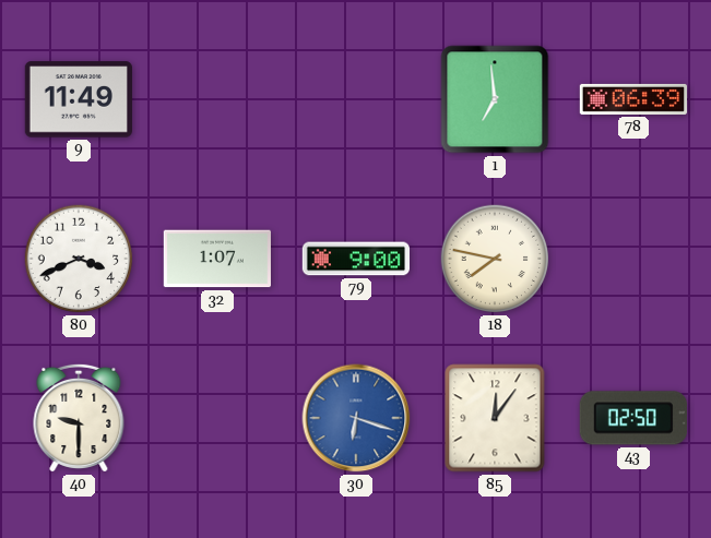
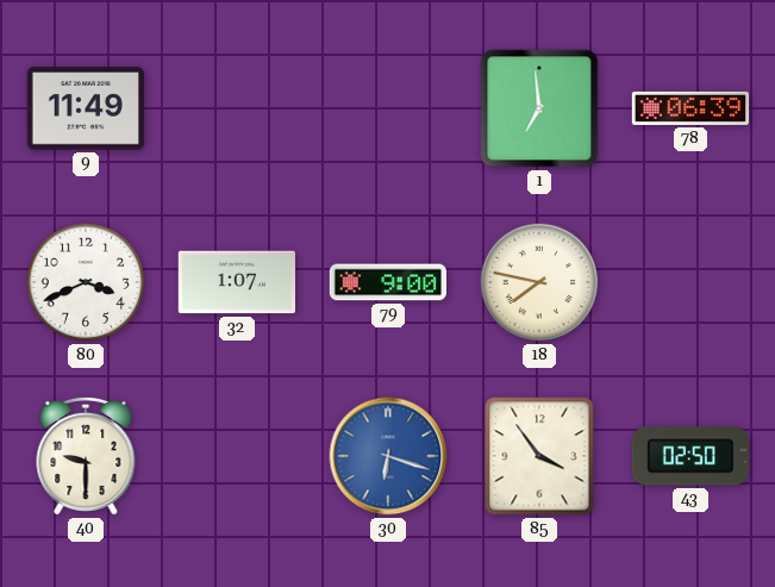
85: 12:06 -> 3:54
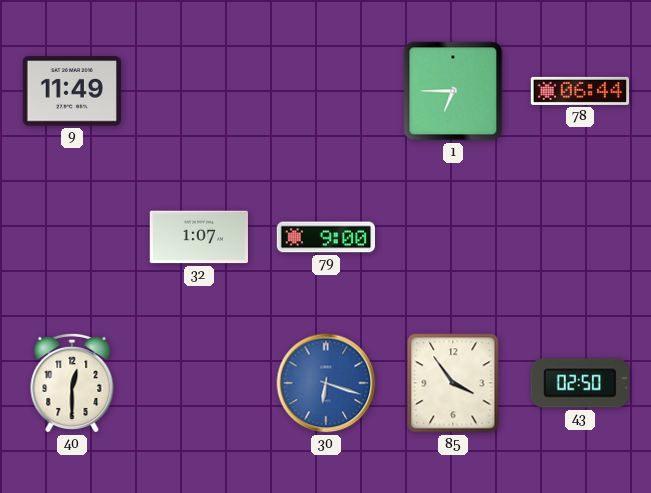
1: 6:59 -> 6:45
78: 06:39 -> 06:44
80: 3:41 -> none
18: 7:47 -> none
40: 9:30 -> 12:30
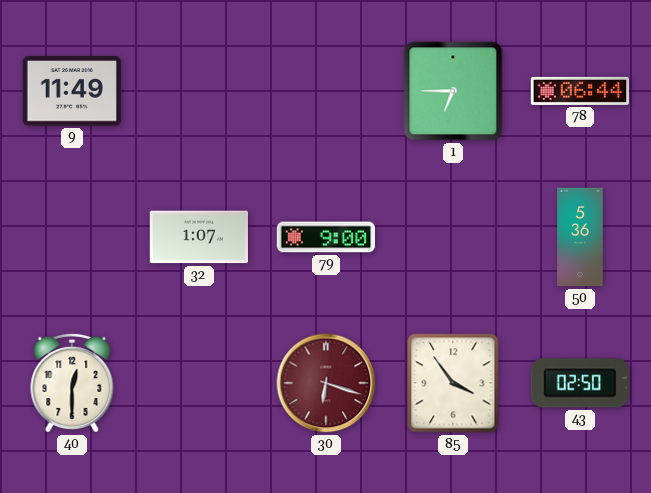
50: none -> 5:36
30 dial: blue -> burgundy
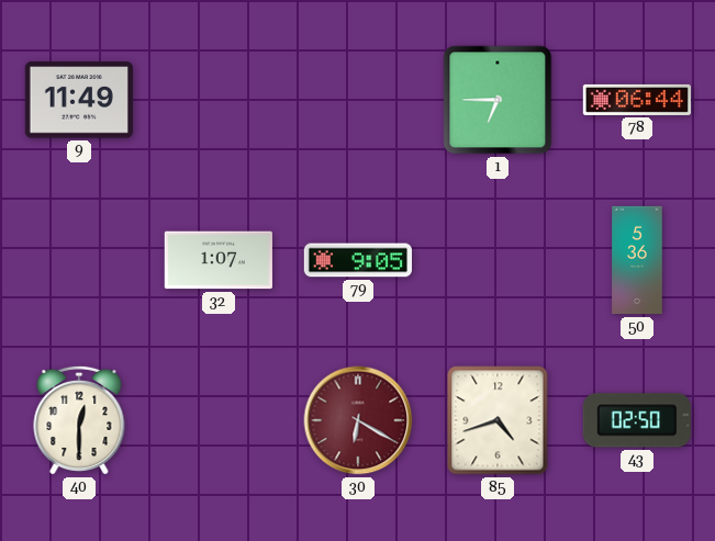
79: 9:00 -> 9:05
30: 6:18 -> 6:20
85: 3:54 -> 4:42
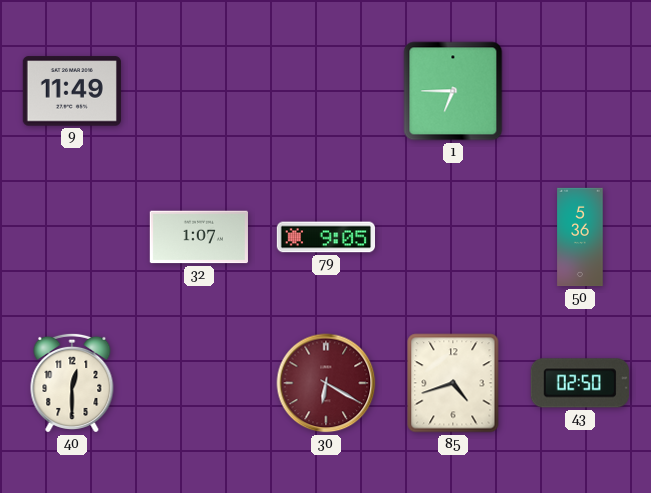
78: 06:44 -> none
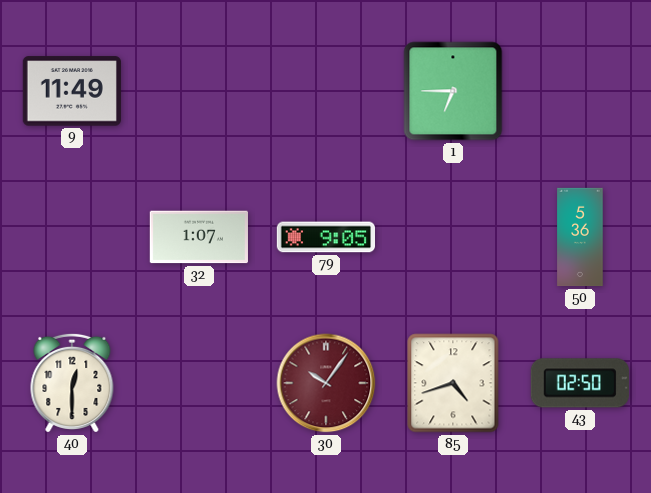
30: 6:20 -> 10:06
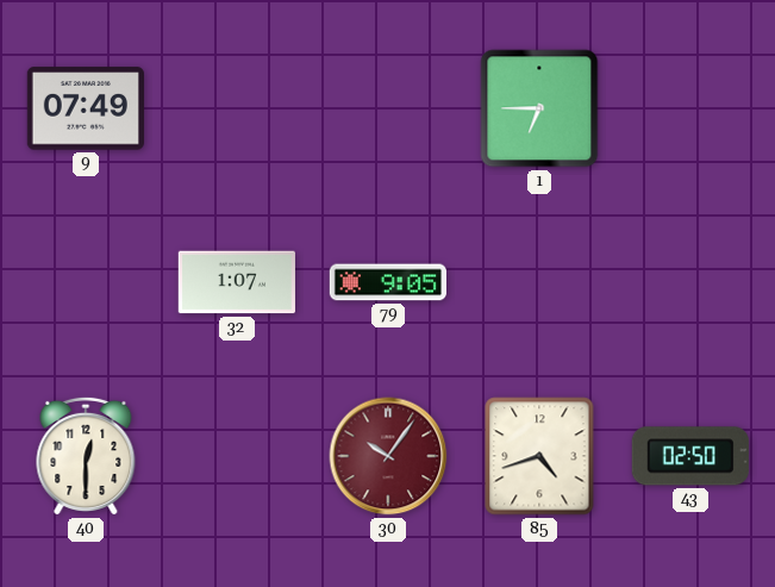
9: 11:49 -> 07:49
50: 5:36 -> none
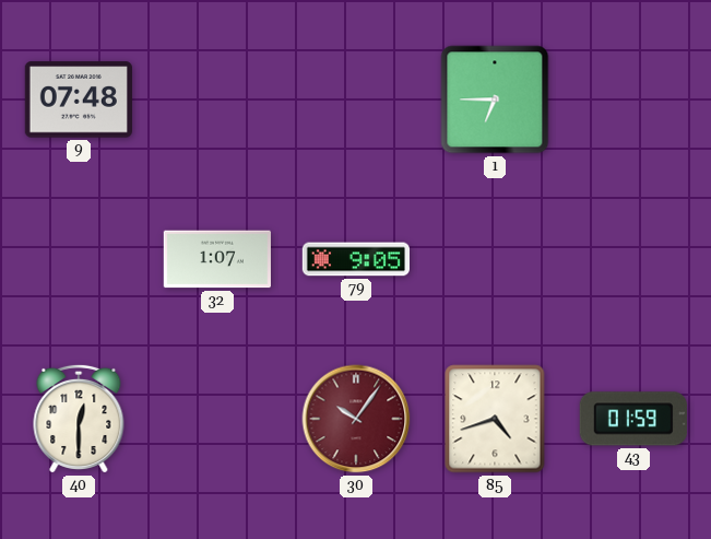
9: 07:49 -> 07:48
43: 02:50 -> 01:59
